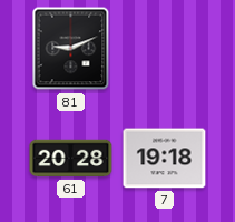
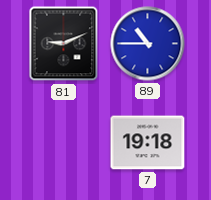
89: none -> 10:45
61: 20:28 -> none
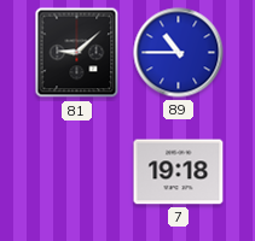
81: 9:11 -> 9:08
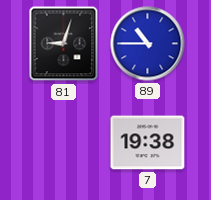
81: 9:08 -> 9:03
7: 19:18 -> 19:38
